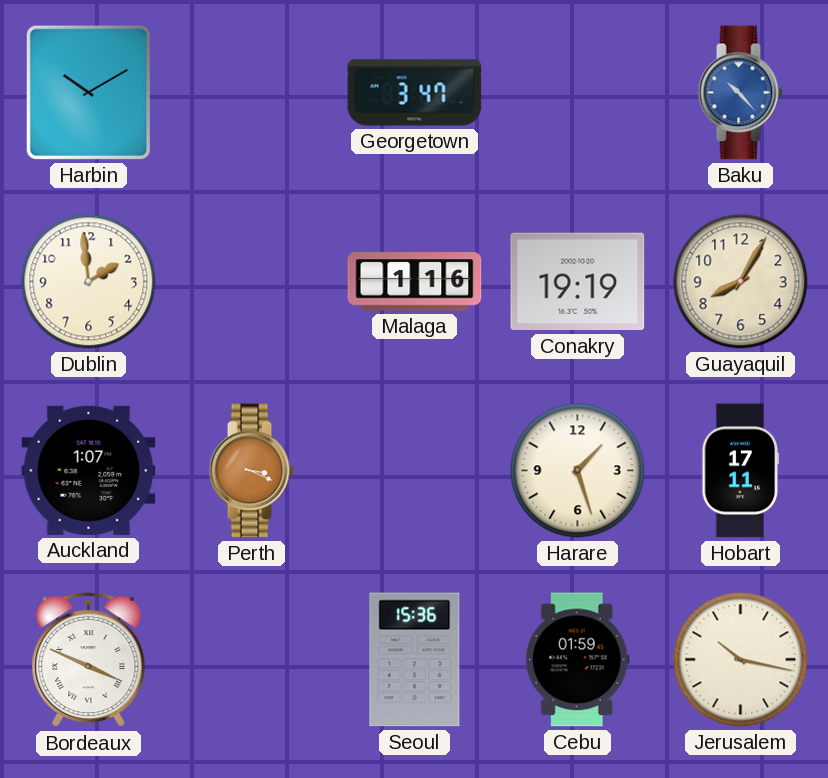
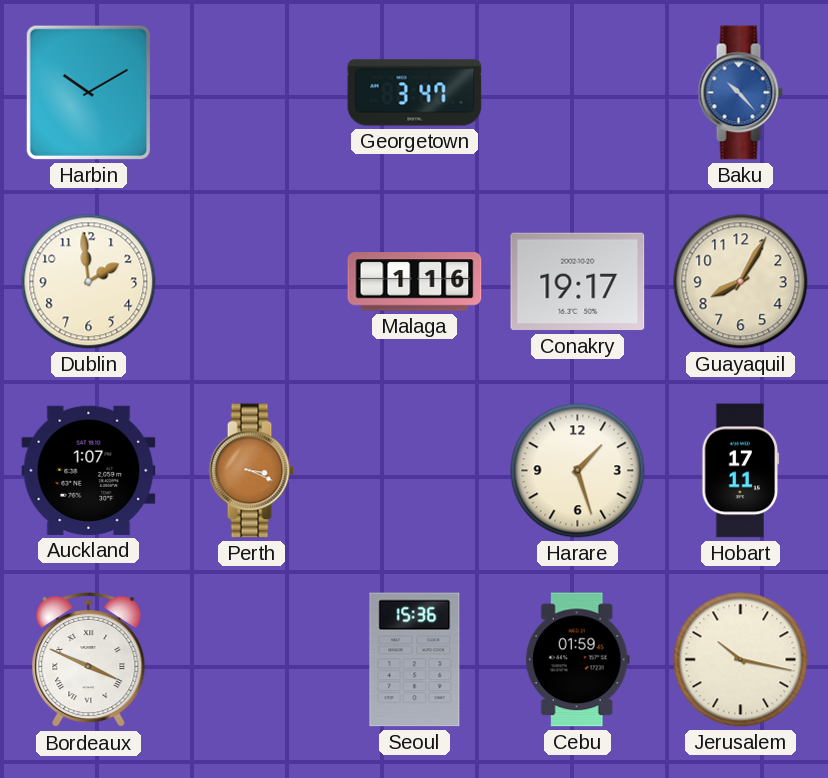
Conakry: 19:19 -> 19:17
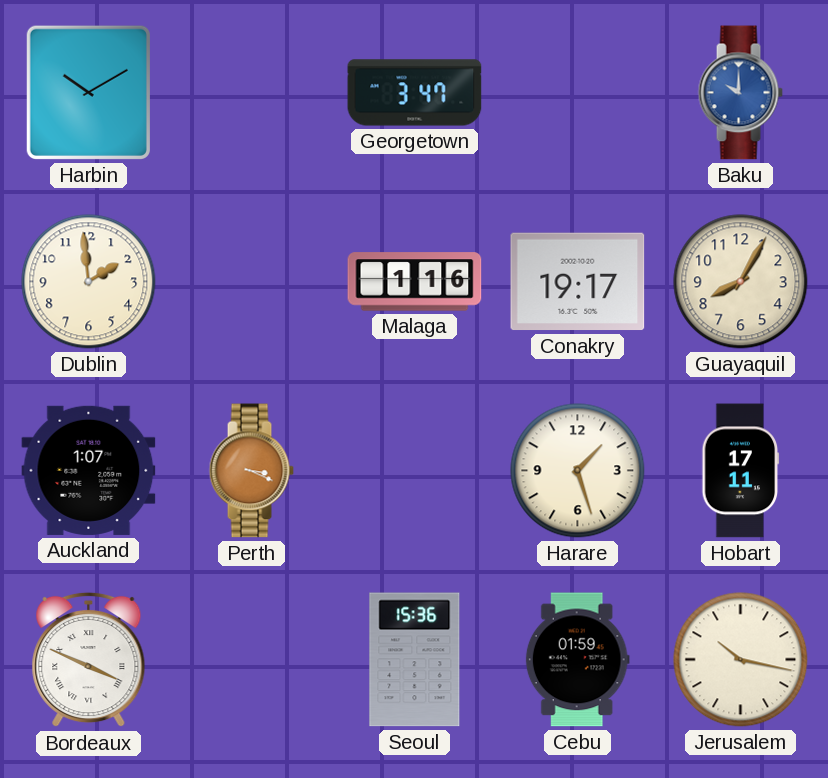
Baku: 10:23 -> 10:00
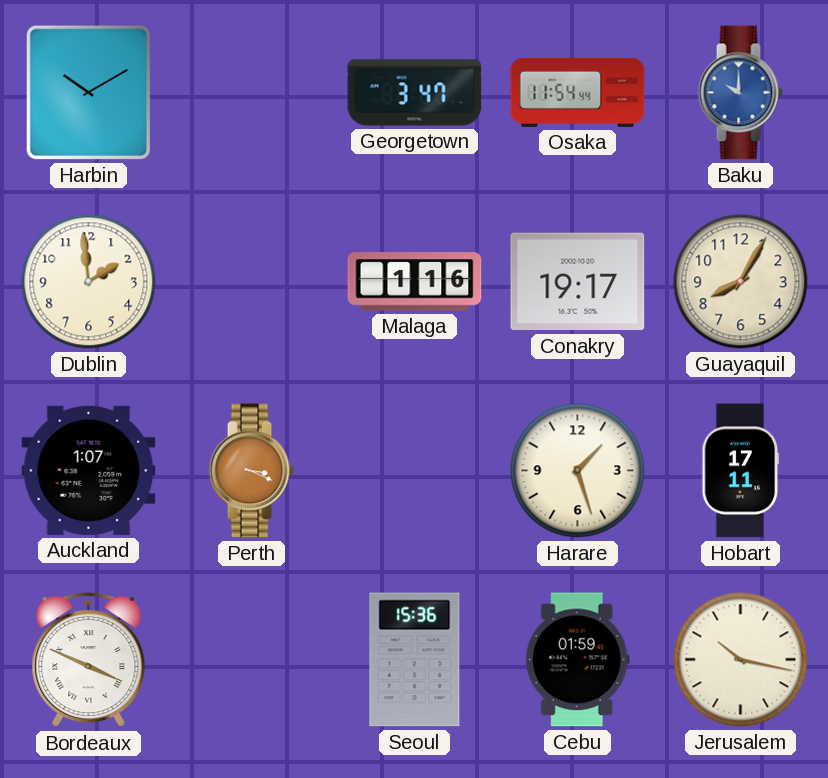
Osaka: none -> 11:54
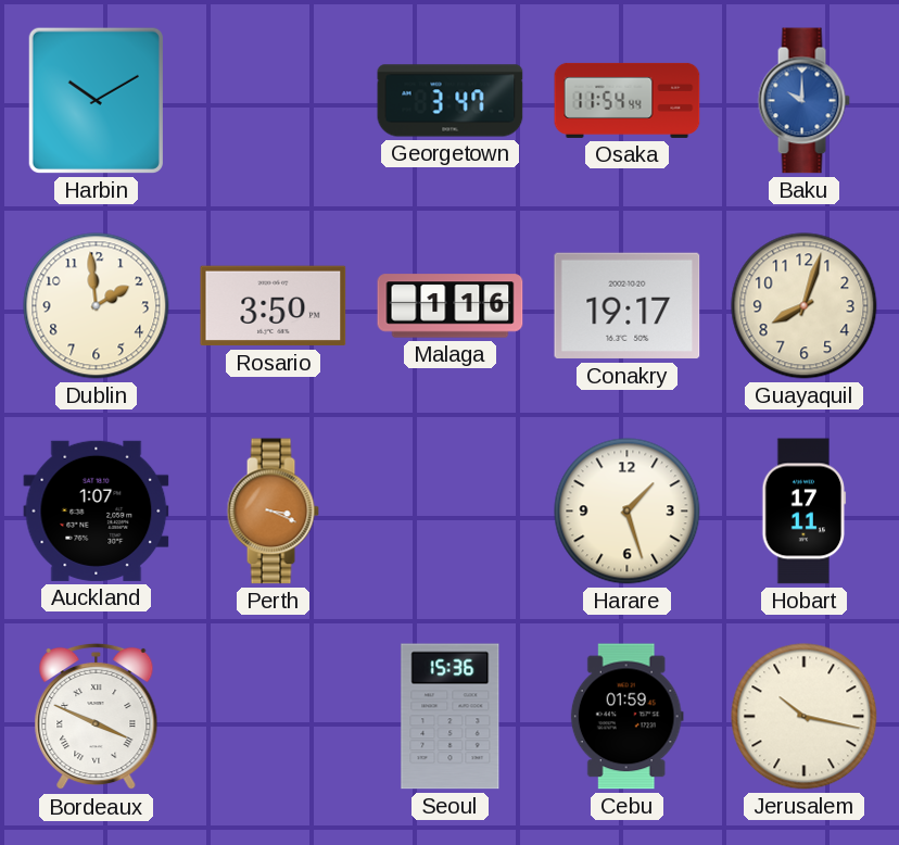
Rosario: none -> 3:50
Guayaquil: 8:05 -> 8:03
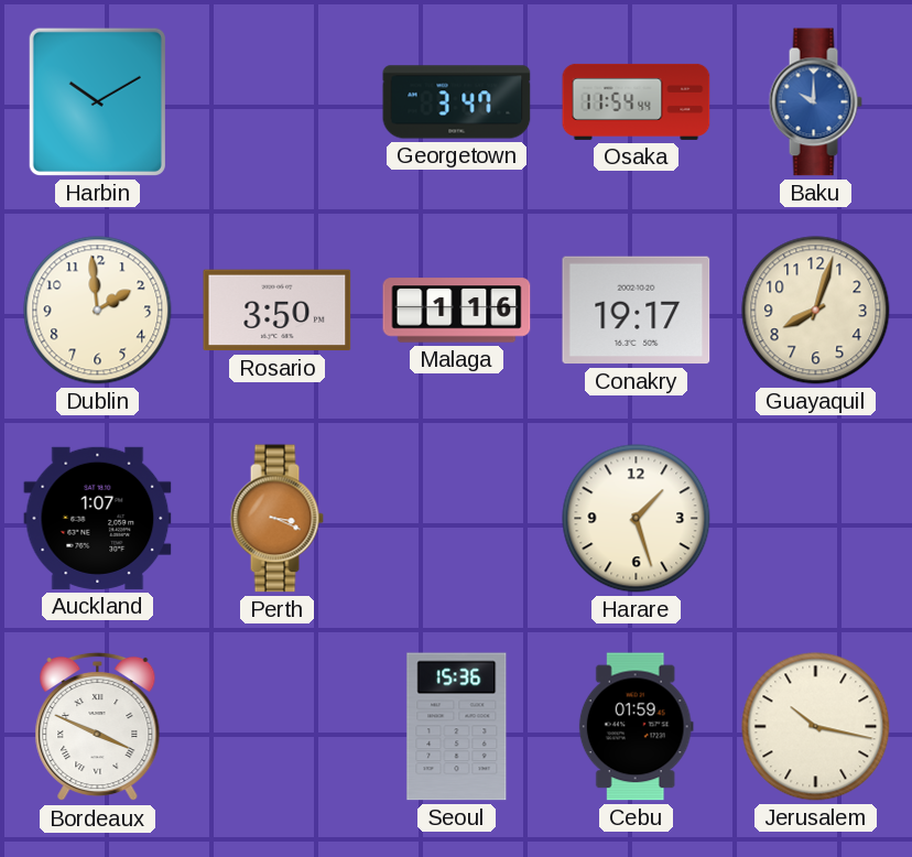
Hobart: 17:11 -> none
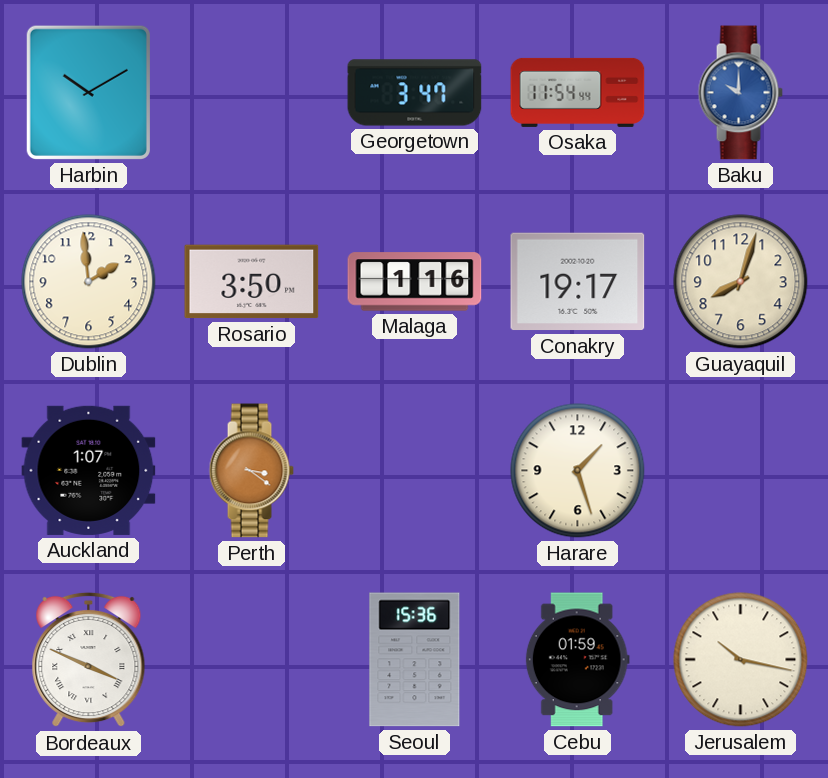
Perth: 3:19 -> 3:21
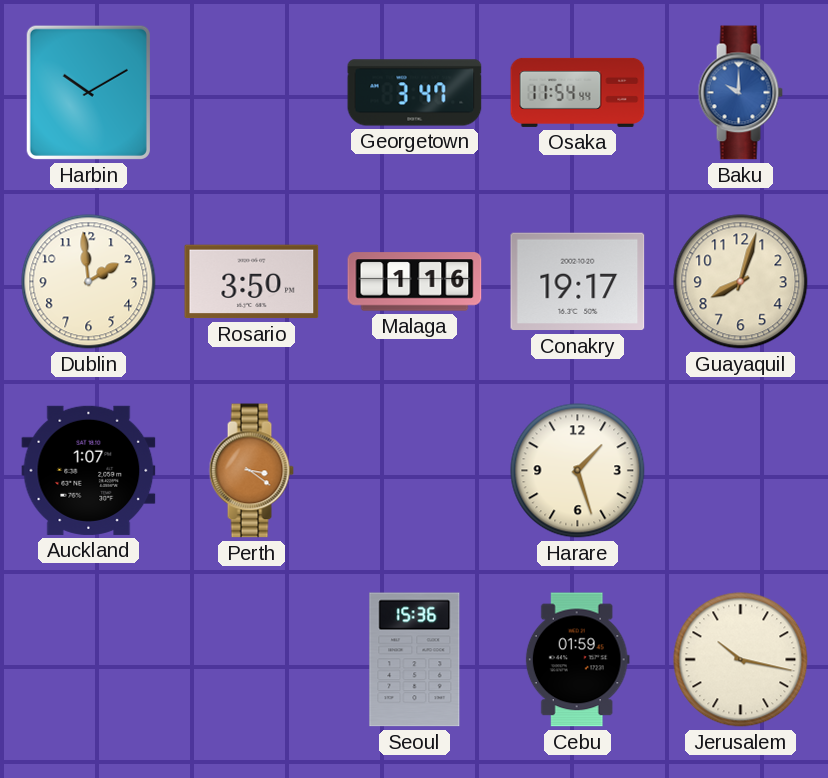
Bordeaux: 3:49 -> none
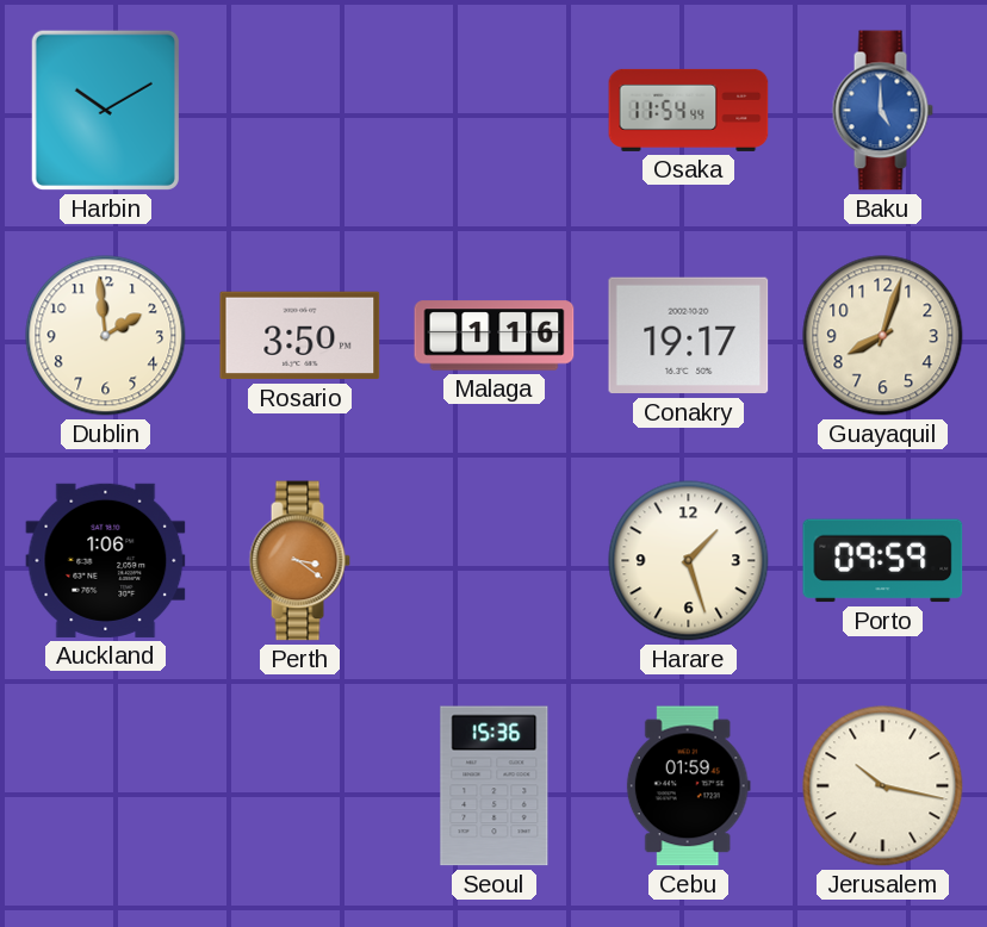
Georgetown: 3:47 -> none
Baku: 10:00 -> 5:00
Auckland: 1:07 -> 1:06
Porto: none -> 09:59
